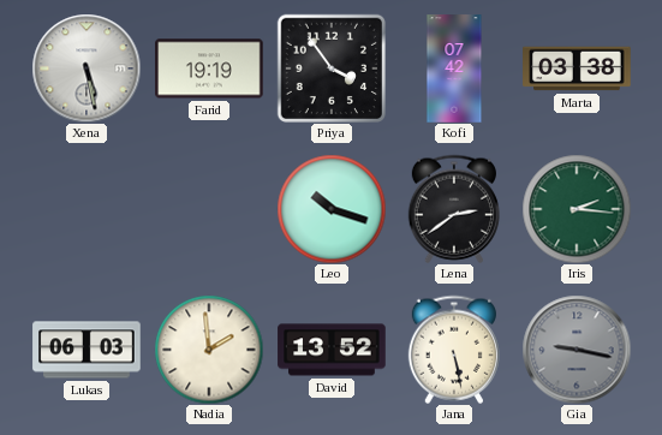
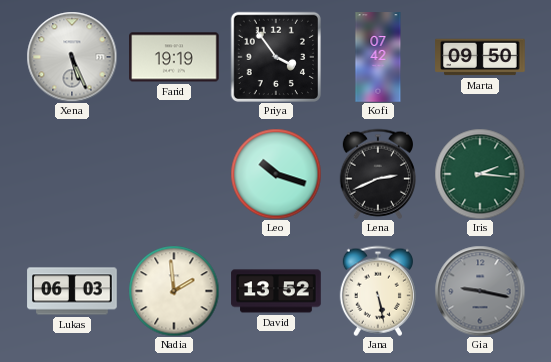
Xena: 5:28 -> 5:26
Marta: 03:38 -> 09:50
Lena: 2:39 -> 2:41
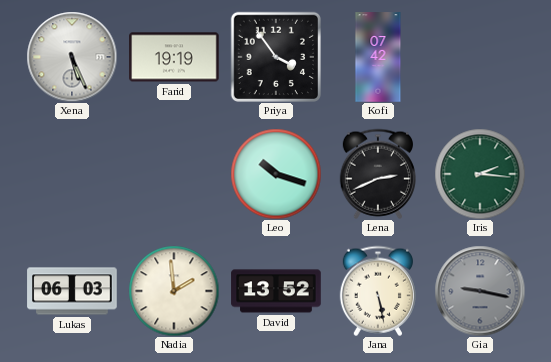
Marta: 09:50 -> none
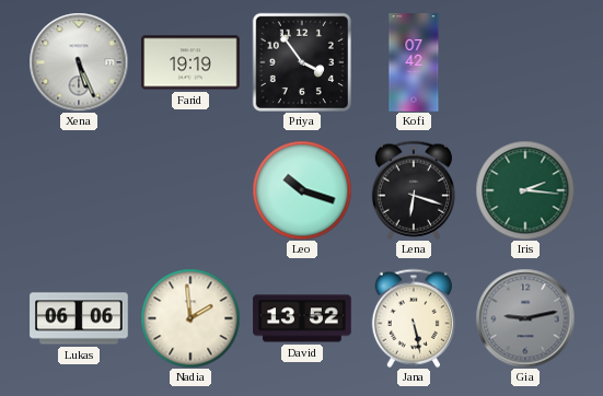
Lena: 2:41 -> 6:18
Lukas: 06:03 -> 06:06
Gia: 9:17 -> 9:13
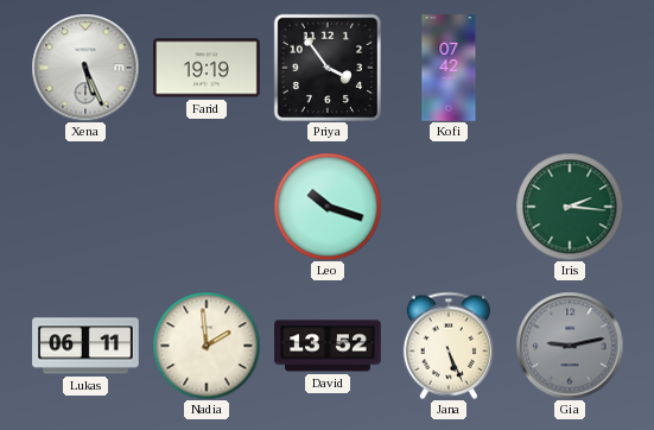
Lena: 6:18 -> none
Lukas: 06:06 -> 06:11
Jana: 5:28 -> 5:26
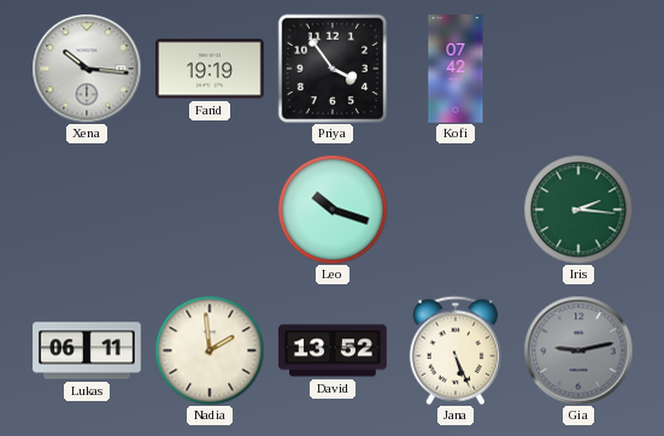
Xena: 5:26 -> 10:16
